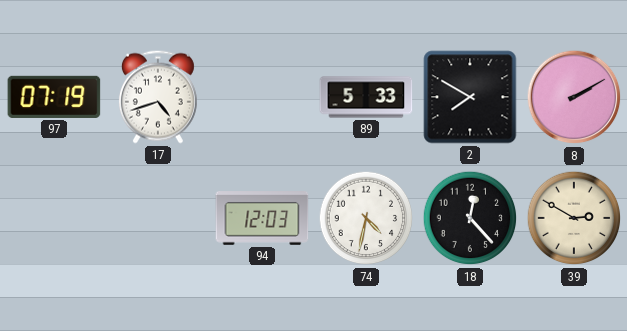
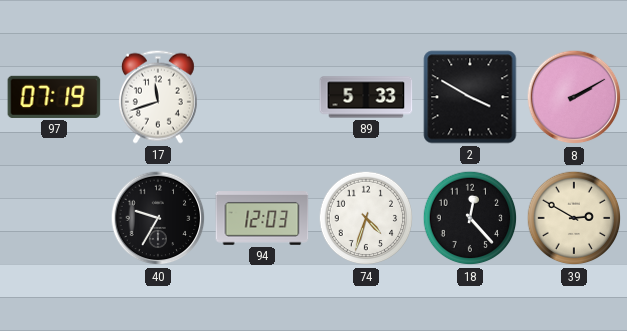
17: 4:42 -> 11:42
2: 7:50 -> 3:50
40: none -> 9:35
74: 4:32 -> 4:33
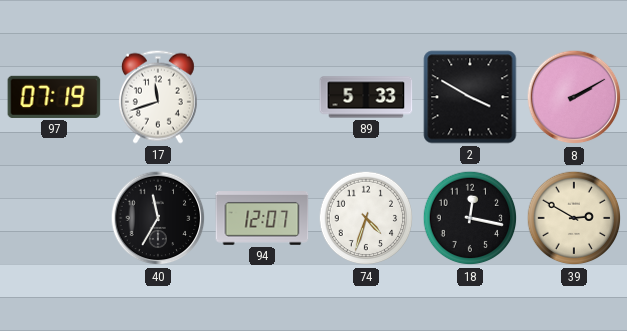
40: 9:35 -> 11:35
94: 12:03 -> 12:07
18: 12:23 -> 12:17
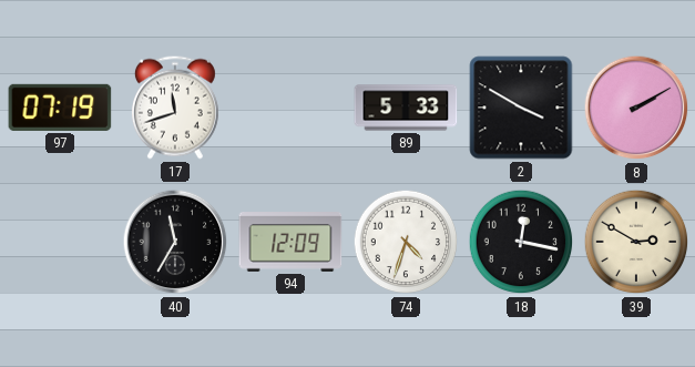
94: 12:07 -> 12:09
